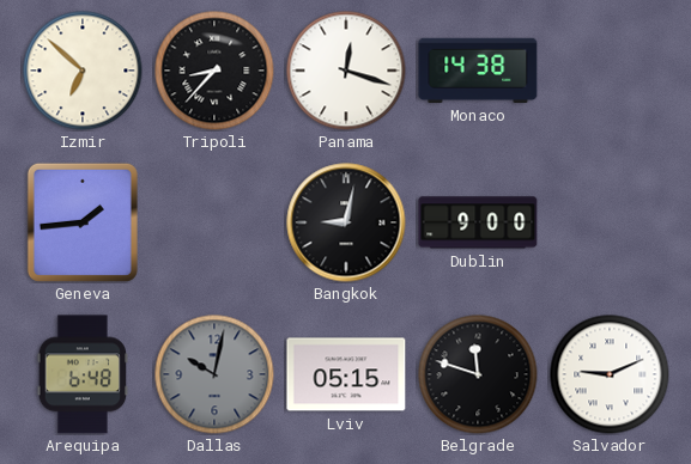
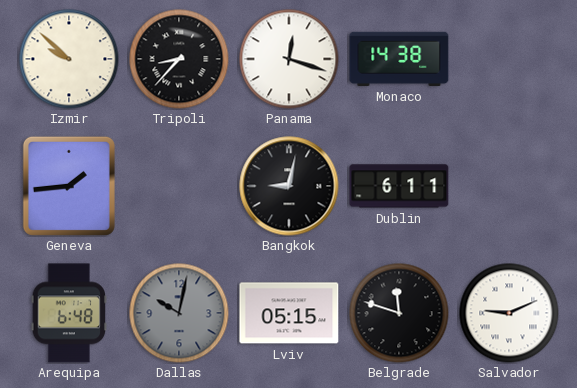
Izmir: 6:52 -> 9:52
Dublin: 9:00 -> 6:11
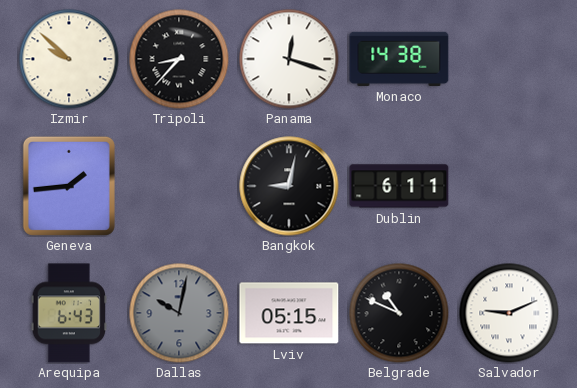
Arequipa: 6:48 -> 6:43
Belgrade: 11:48 -> 10:49
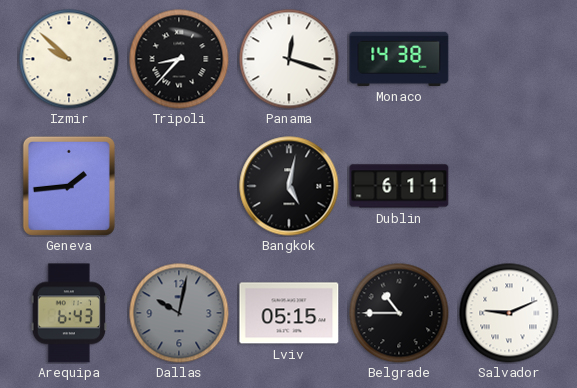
Bangkok: 9:02 -> 5:02
Belgrade: 10:49 -> 10:45
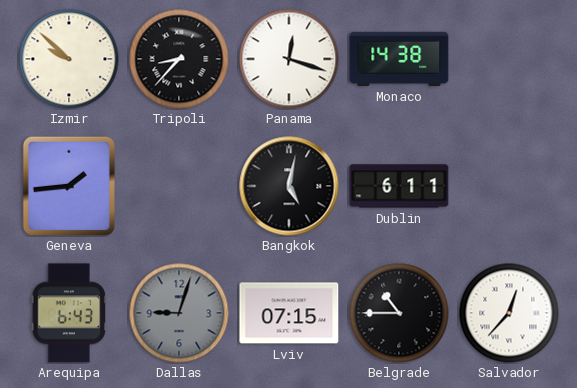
Dallas: 10:02 -> 9:03
Lviv: 05:15 -> 07:15
Salvador: 9:11 -> 12:37
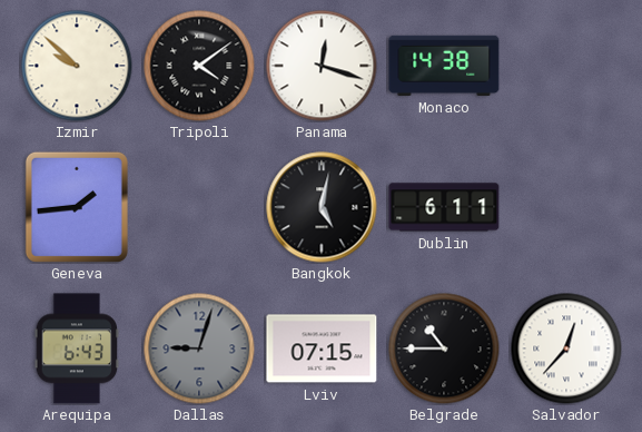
Tripoli: 8:37 -> 4:09
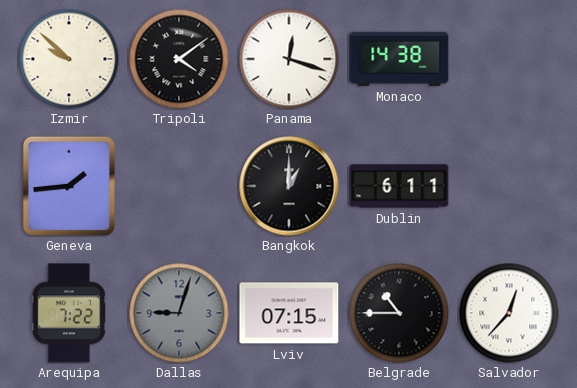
Bangkok: 5:02 -> 1:00
Arequipa: 6:43 -> 7:22
